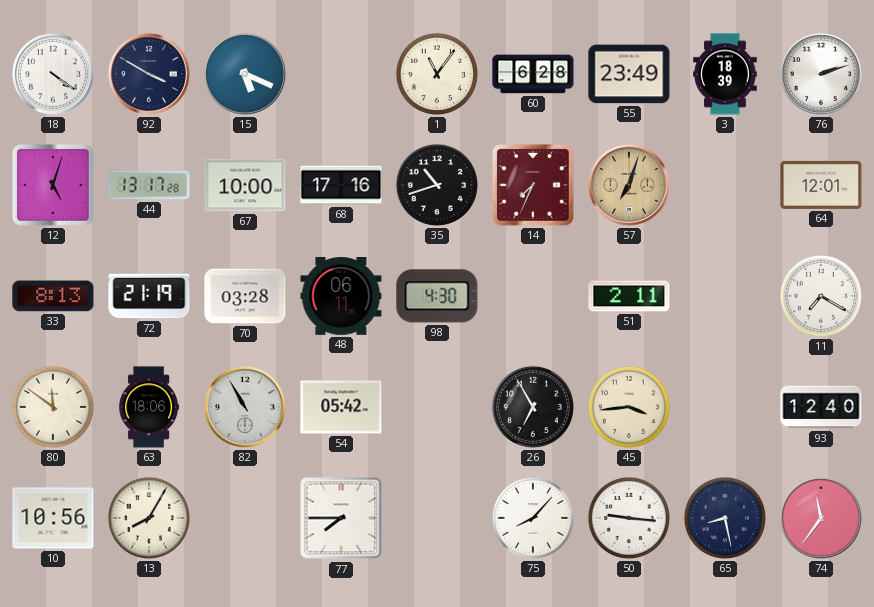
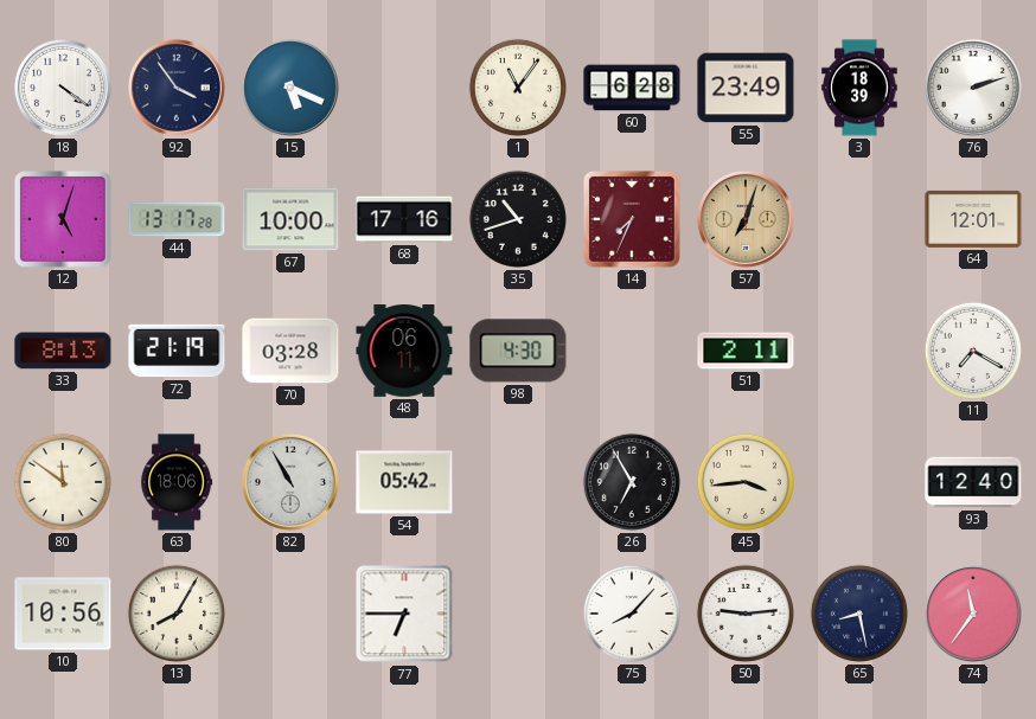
92: 3:50 -> 3:54
77: 7:45 -> 6:45
50: 9:16 -> 9:14
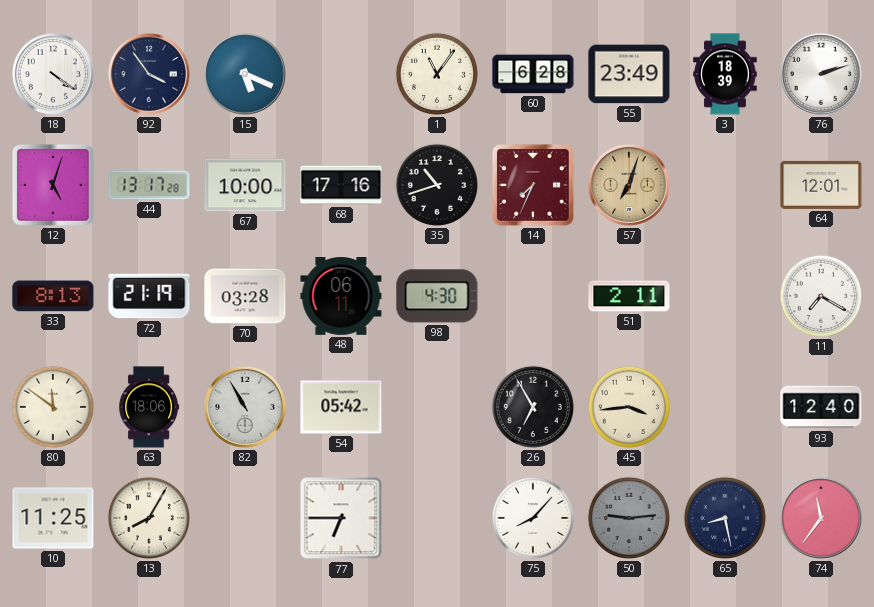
10: 10:56 -> 11:25
50 dial: white -> grey
